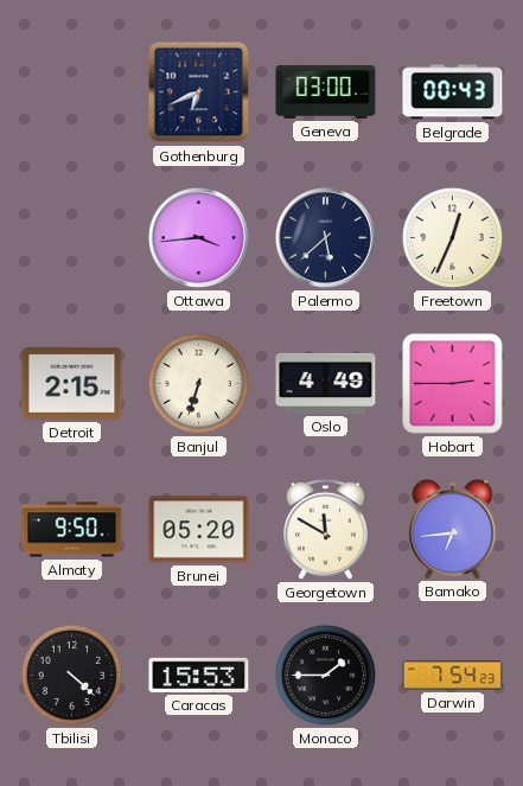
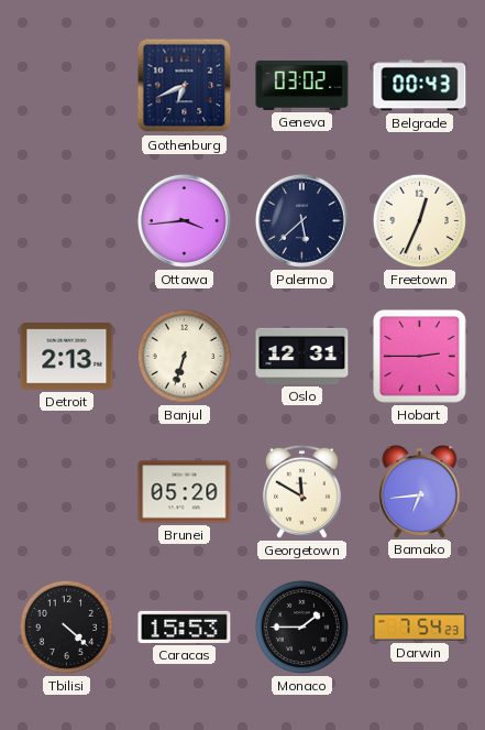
Geneva: 03:00 -> 03:02
Detroit: 2:15 -> 2:13
Oslo: 4:49 -> 12:31
Almaty: 9:50 -> none
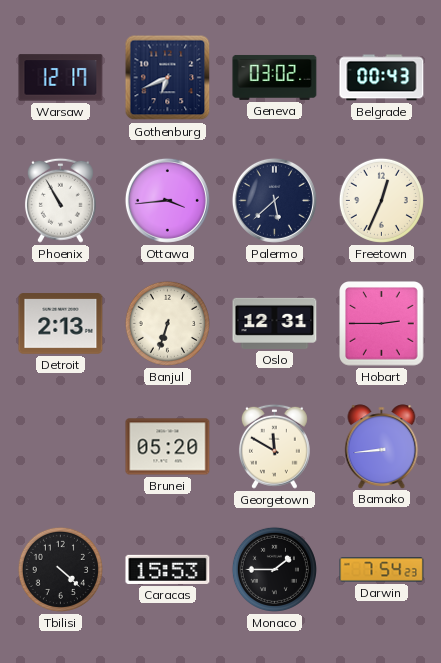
Warsaw: none -> 12:17
Phoenix: none -> 10:55
Bamako: 6:44 -> 8:44
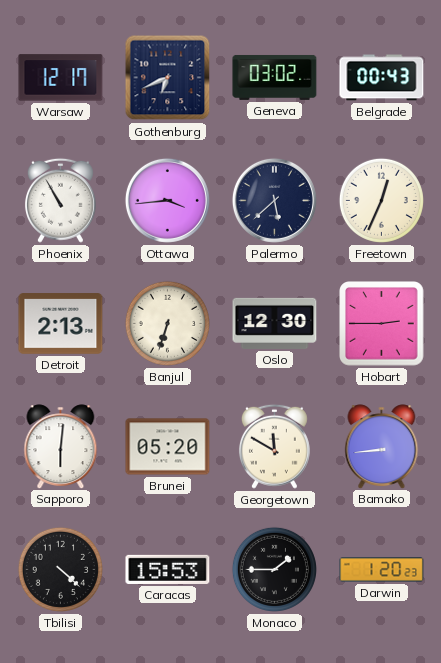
Oslo: 12:31 -> 12:30
Sapporo: none -> 6:01
Darwin: 7:54 -> 1:20
